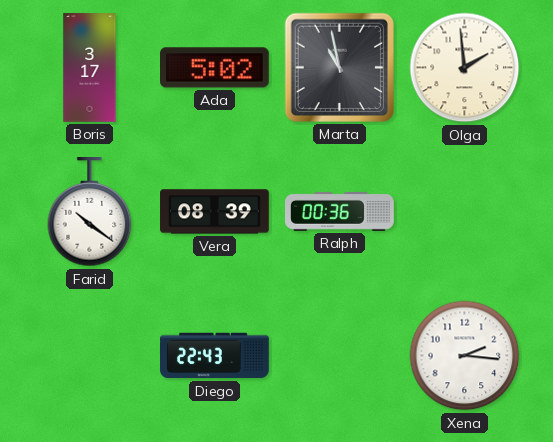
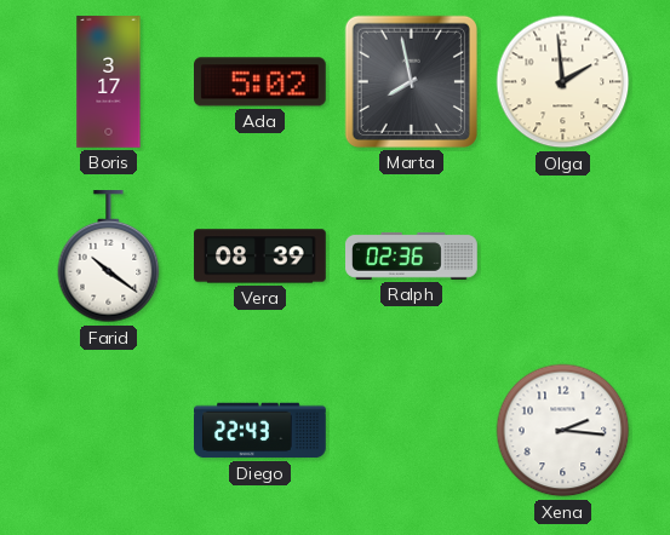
Marta: 10:58 -> 7:58
Ralph: 00:36 -> 02:36
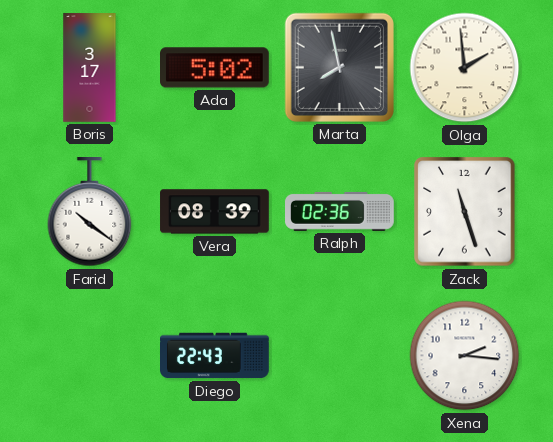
Zack: none -> 11:27
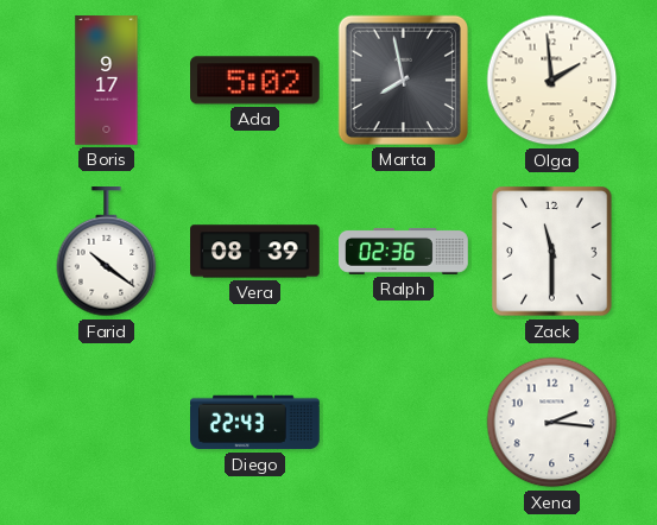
Boris: 3:17 -> 9:17
Zack: 11:27 -> 11:30
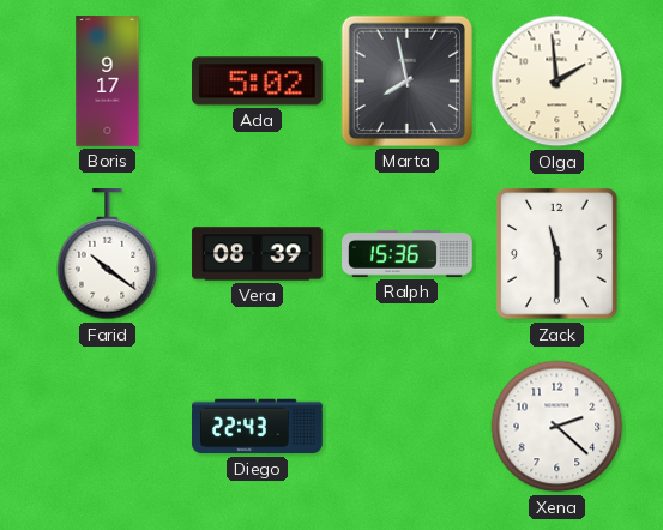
Ralph: 02:36 -> 15:36
Xena: 2:16 -> 2:22
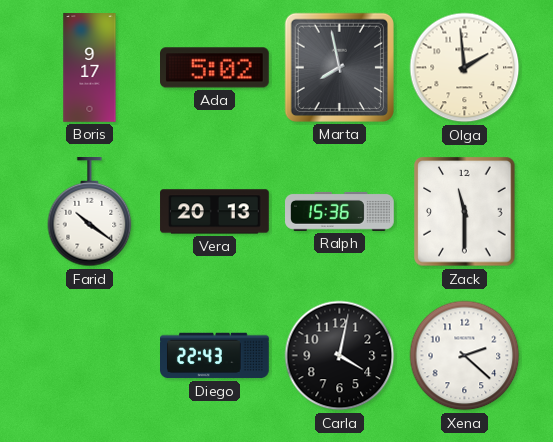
Vera: 08:39 -> 20:13
Carla: none -> 4:02
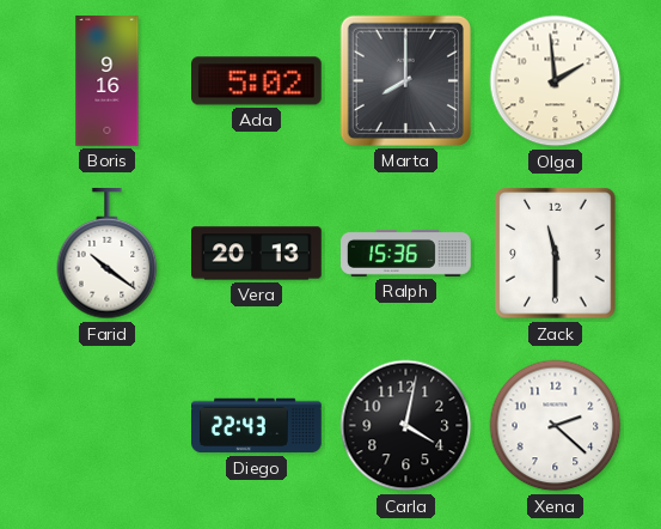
Boris: 9:17 -> 9:16
Marta: 7:58 -> 8:00
